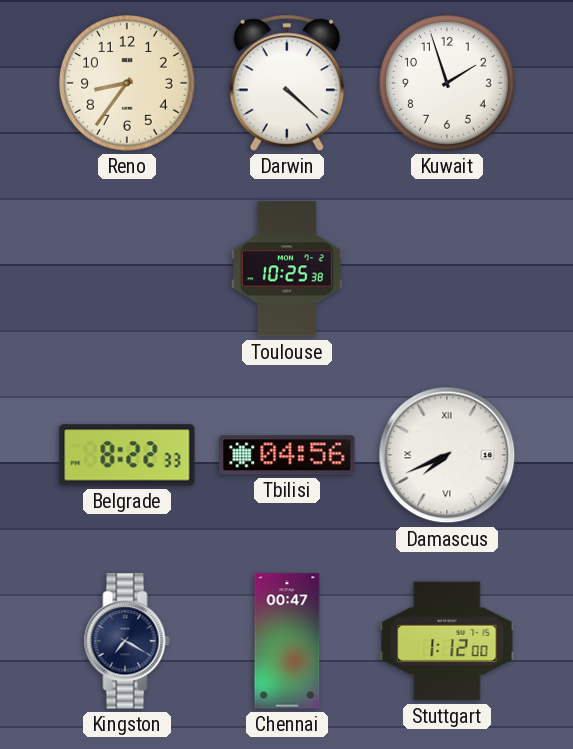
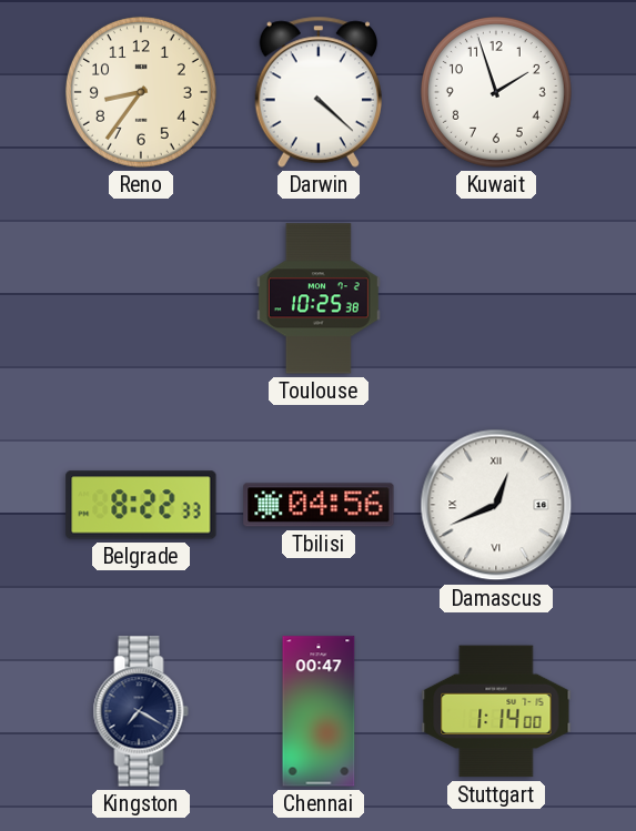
Damascus: 7:41 -> 12:41
Stuttgart: 1:12 -> 1:14
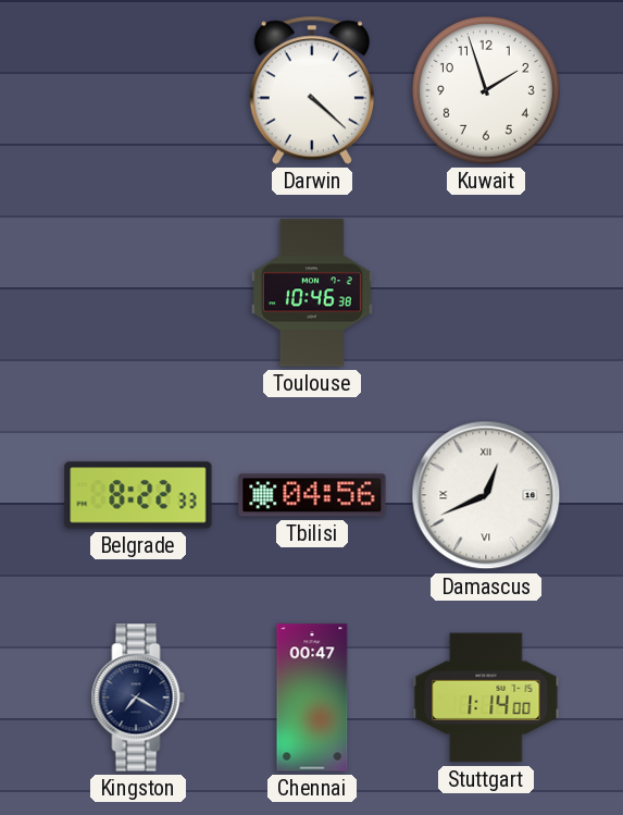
Reno: 8:36 -> none
Toulouse: 10:25 -> 10:46
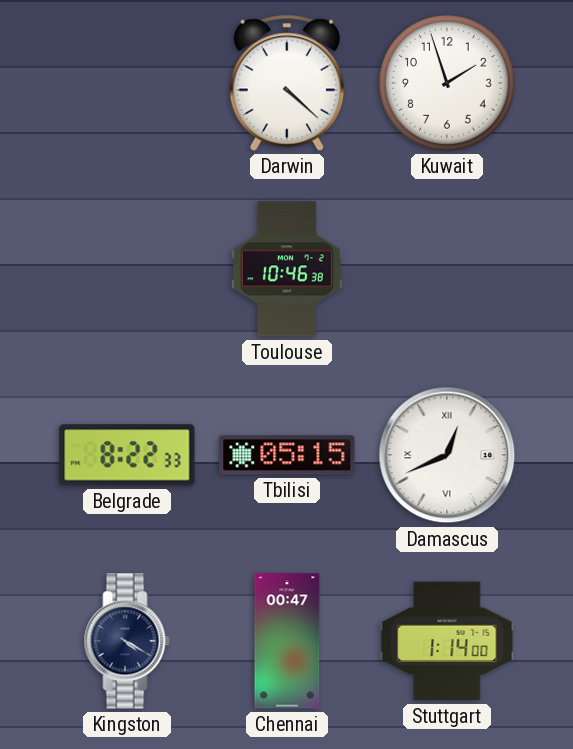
Tbilisi: 04:56 -> 05:15
Kingston: 7:20 -> 4:20
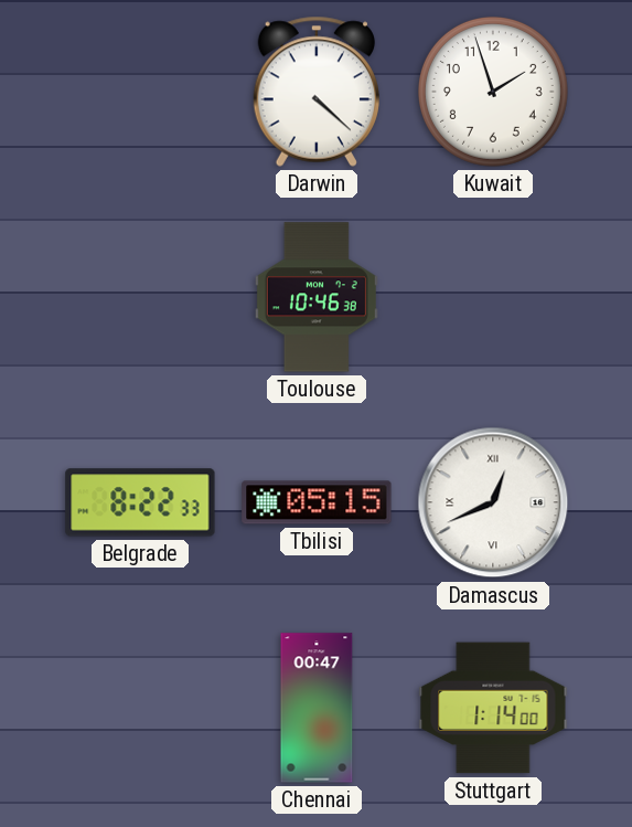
Kingston: 4:20 -> none
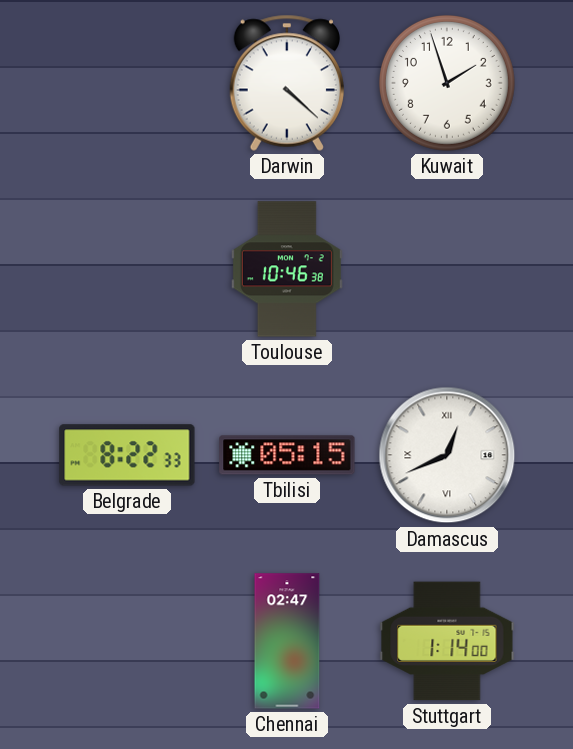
Chennai: 00:47 -> 02:47
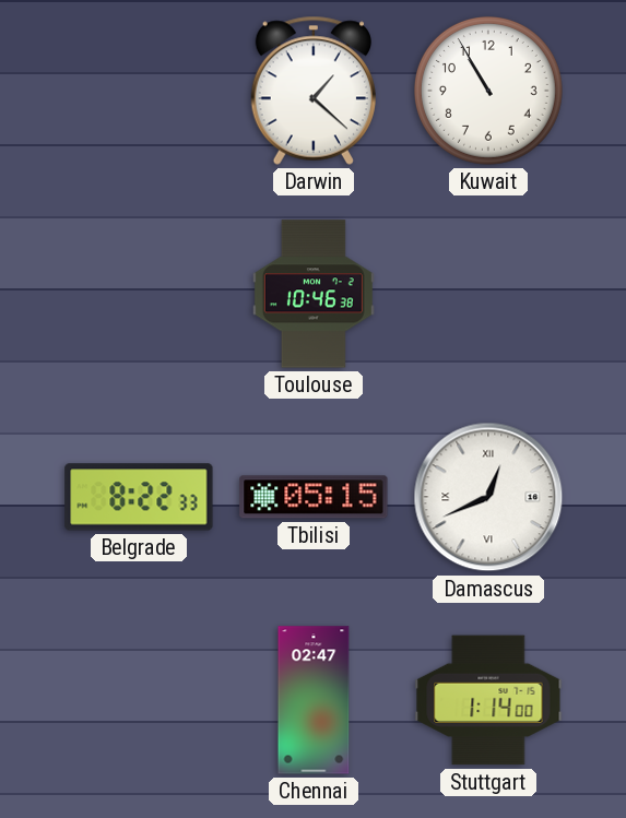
Darwin: 4:22 -> 1:22
Kuwait: 1:57 -> 10:55
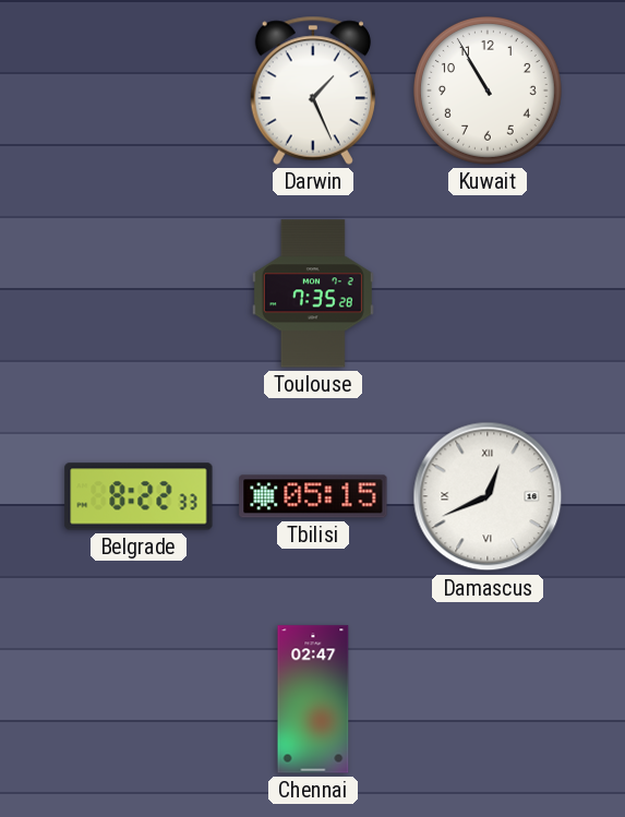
Darwin: 1:22 -> 1:26
Toulouse: 10:46 -> 7:35
Stuttgart: 1:14 -> none
